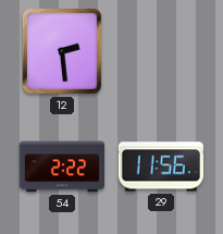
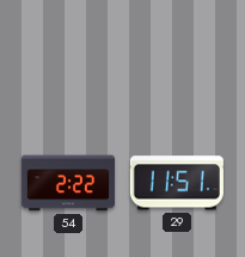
12: 2:29 -> none
29: 11:56 -> 11:51
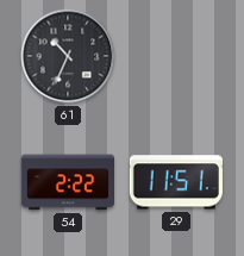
61: none -> 10:34
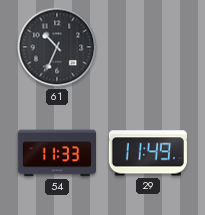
54: 2:22 -> 11:33
29: 11:51 -> 11:49
